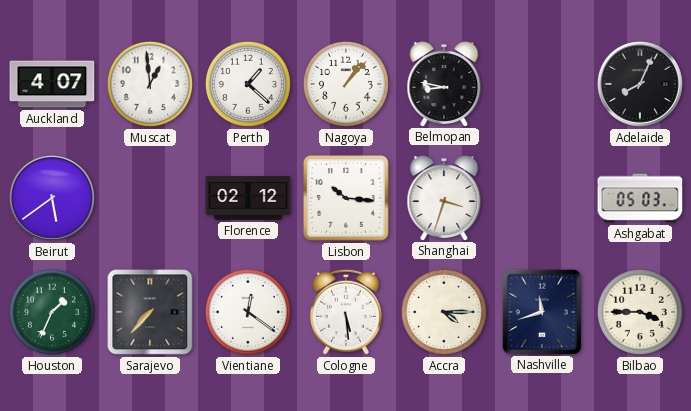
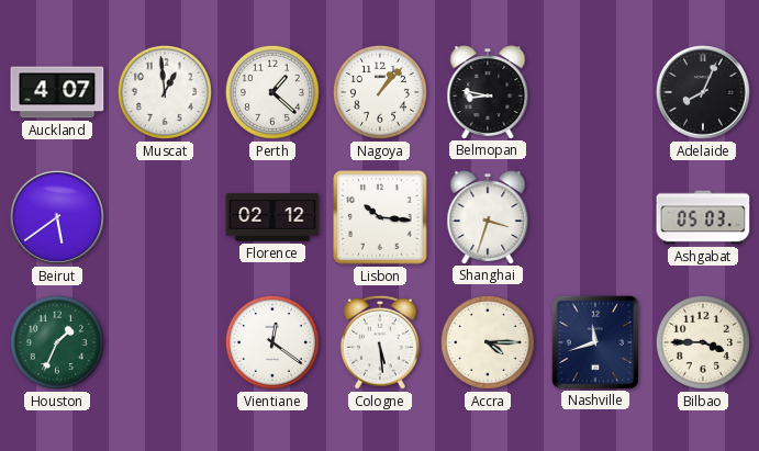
Sarajevo: 7:37 -> none
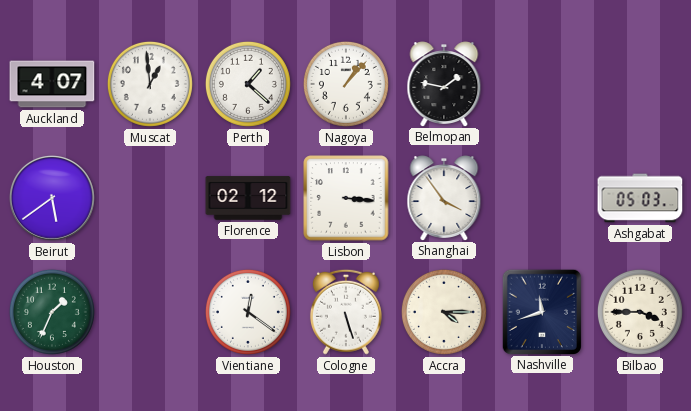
Belmopan: 8:47 -> 1:47
Adelaide: 8:04 -> none
Lisbon: 10:16 -> 3:16
Shanghai: 3:33 -> 3:54
Cologne: 5:29 -> 5:27
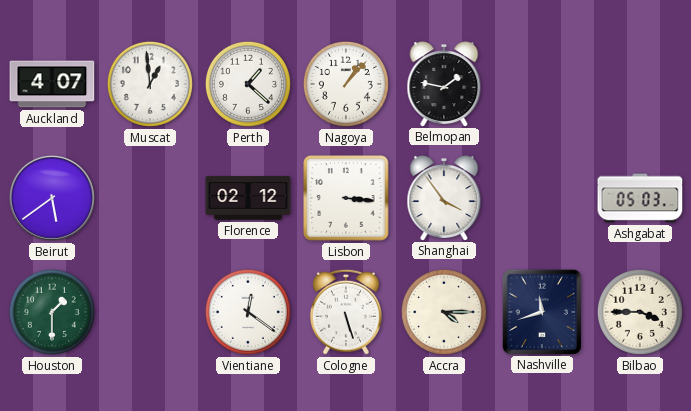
Houston: 1:34 -> 1:30
